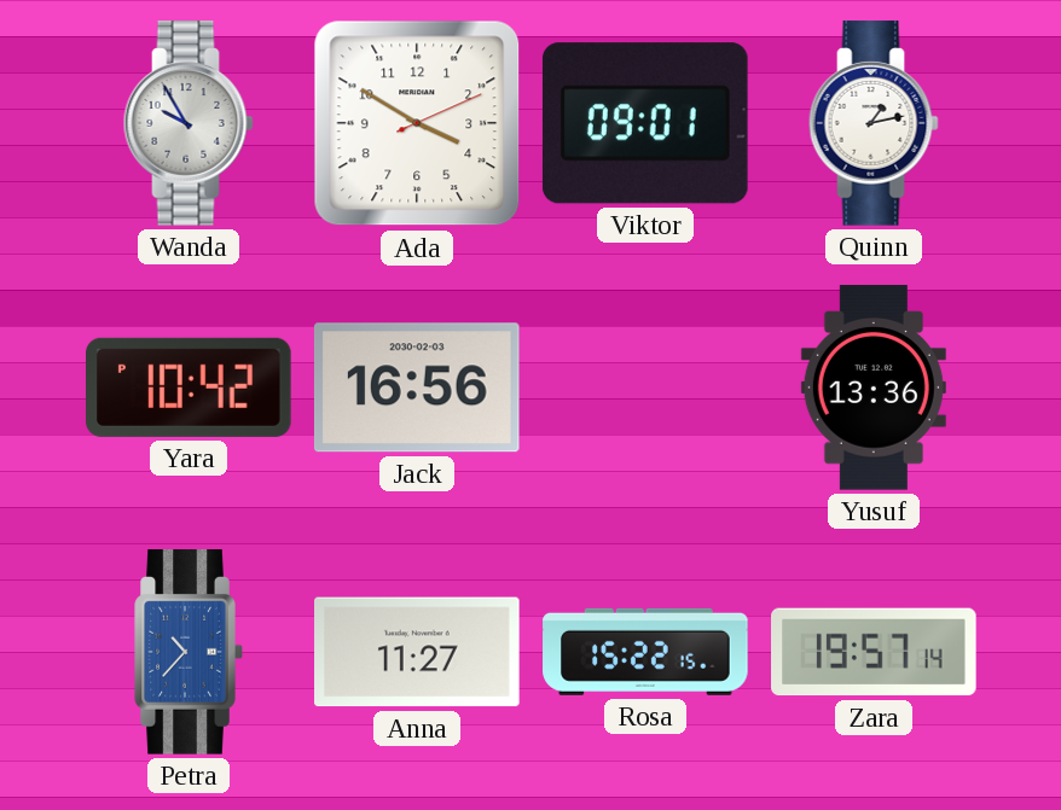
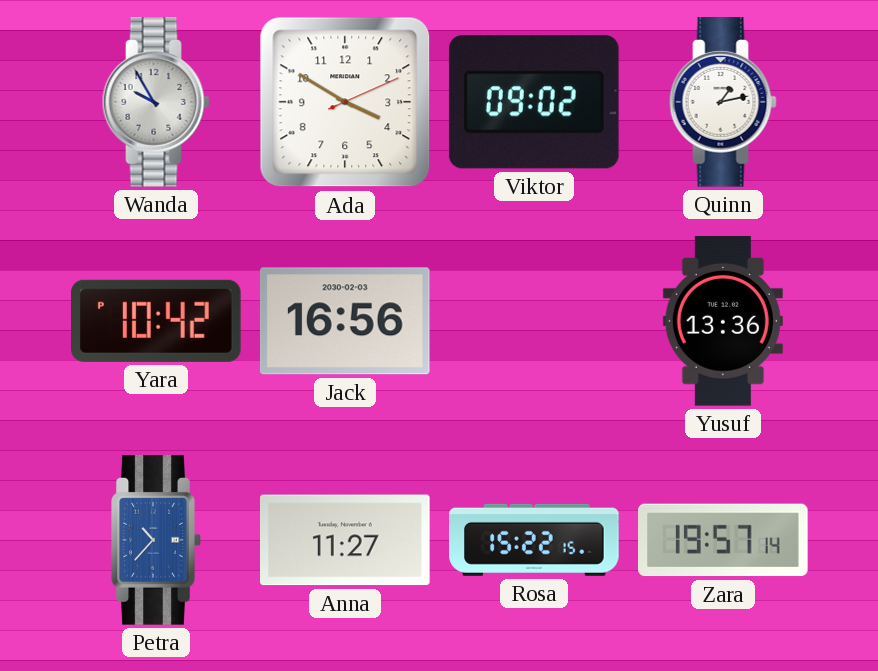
Viktor: 09:01 -> 09:02
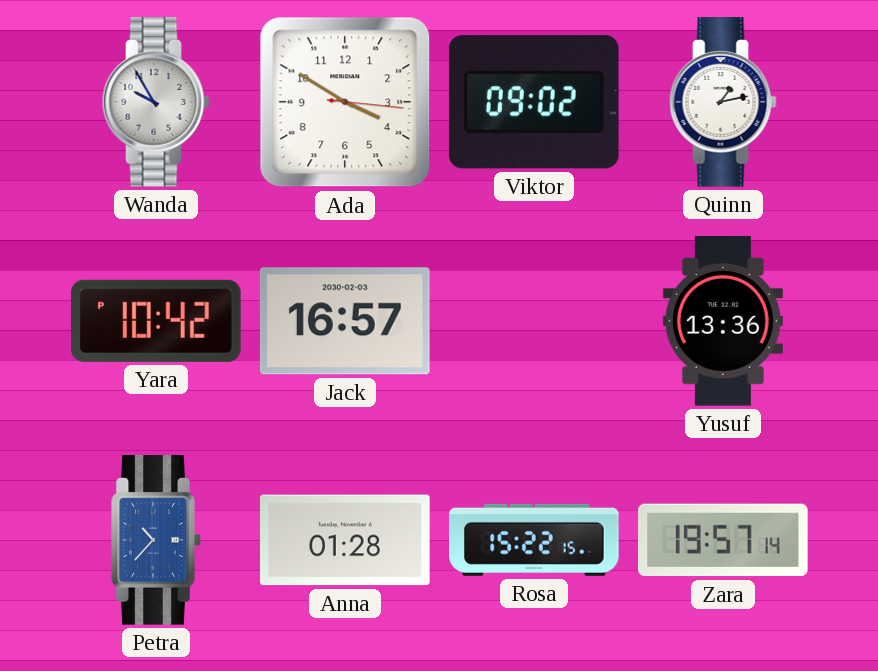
Ada: 3:50:11 -> 3:50:16
Jack: 16:56 -> 16:57
Anna: 11:27 -> 01:28
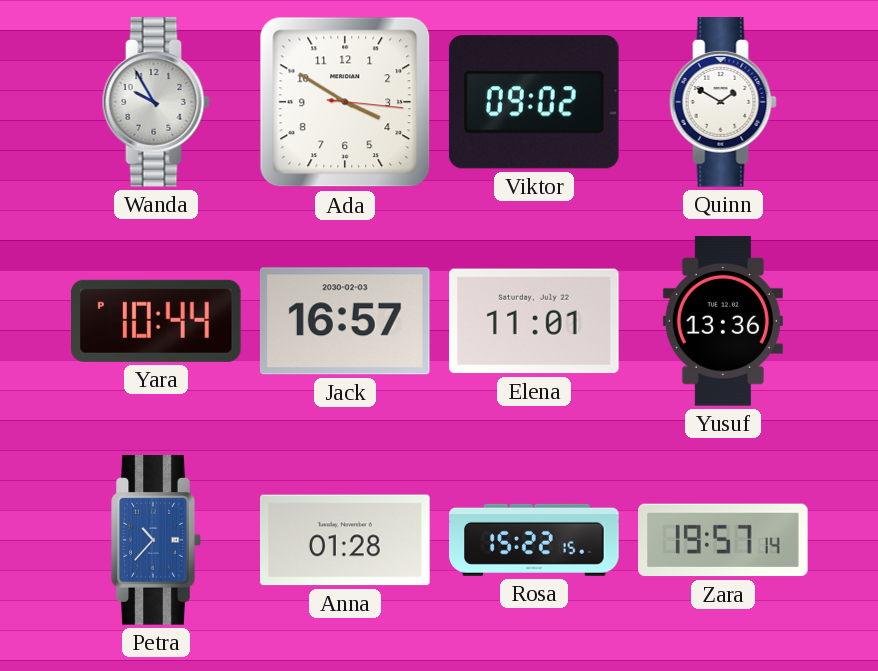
Quinn: 1:13 -> 1:50
Yara: 10:42 -> 10:44
Elena: none -> 11:01
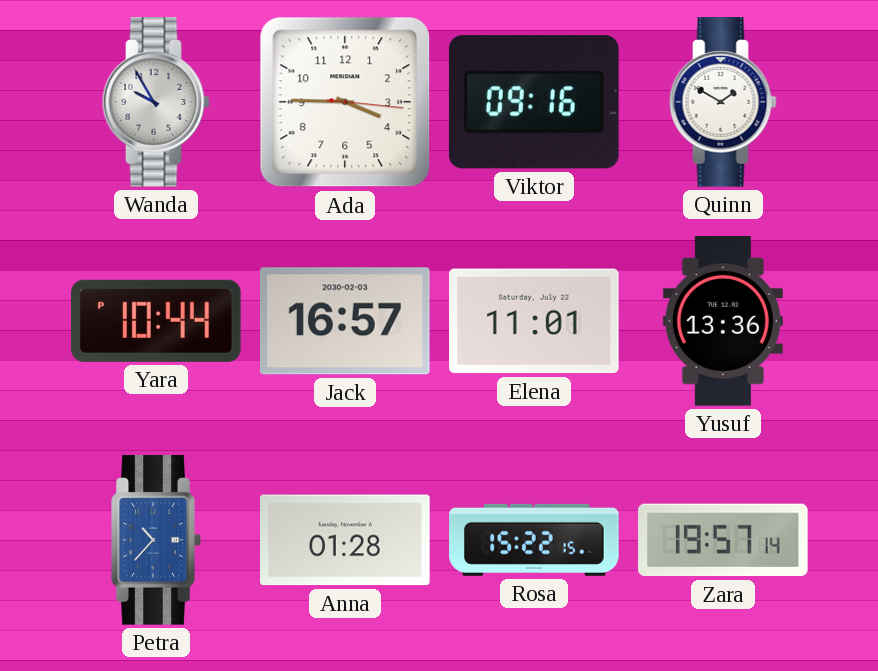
Ada: 3:50 -> 3:45
Viktor: 09:02 -> 09:16
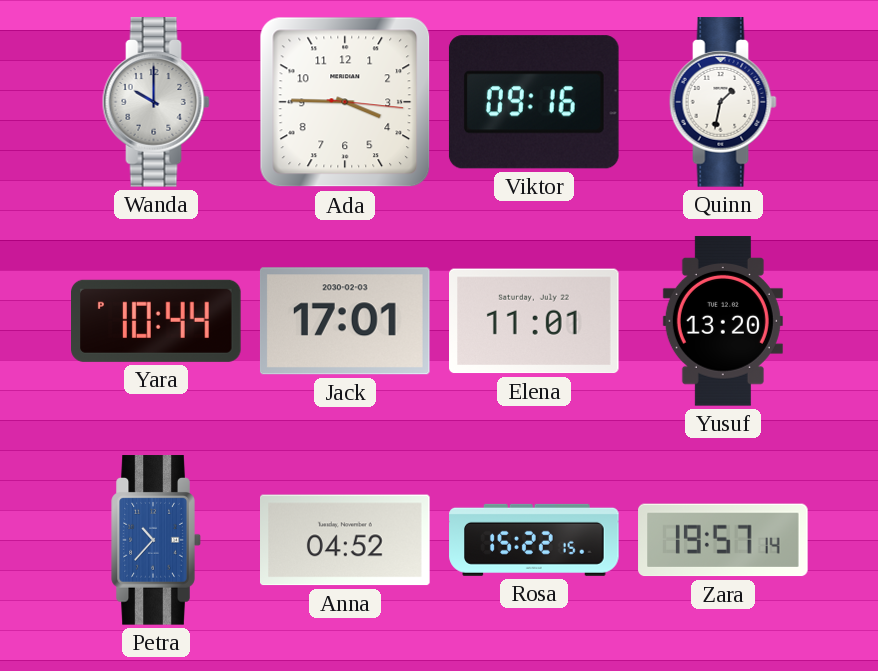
Wanda: 9:55 -> 10:00
Quinn: 1:50 -> 1:32
Jack: 16:57 -> 17:01
Yusuf: 13:36 -> 13:20
Anna: 01:28 -> 04:52
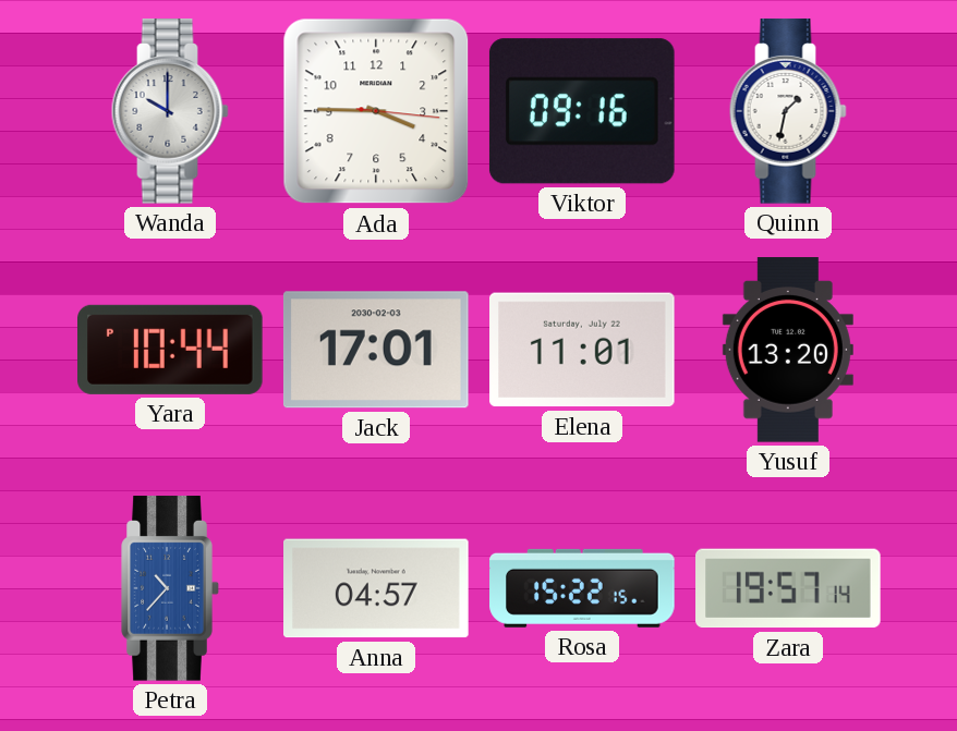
Anna: 04:52 -> 04:57
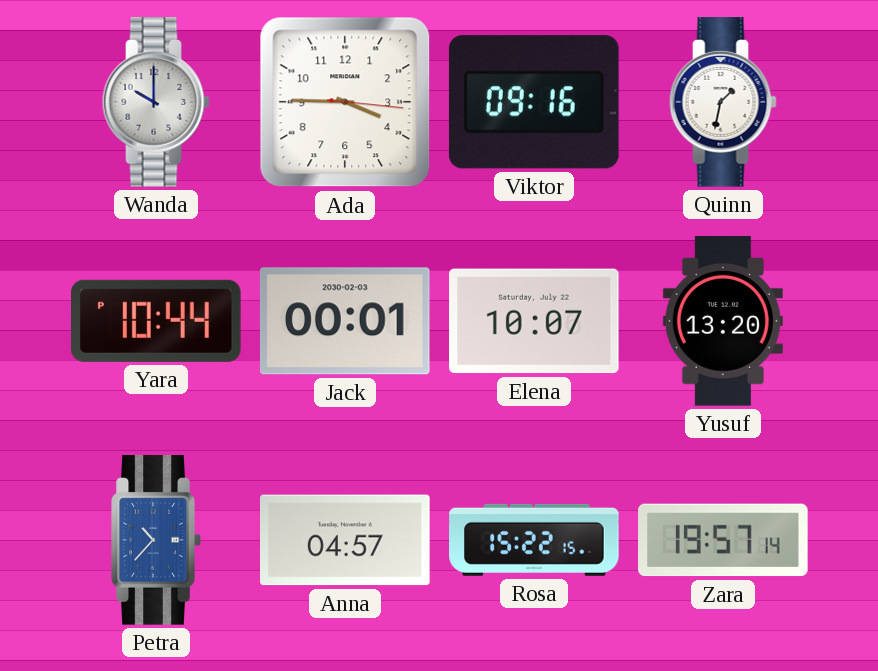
Jack: 17:01 -> 00:01
Elena: 11:01 -> 10:07
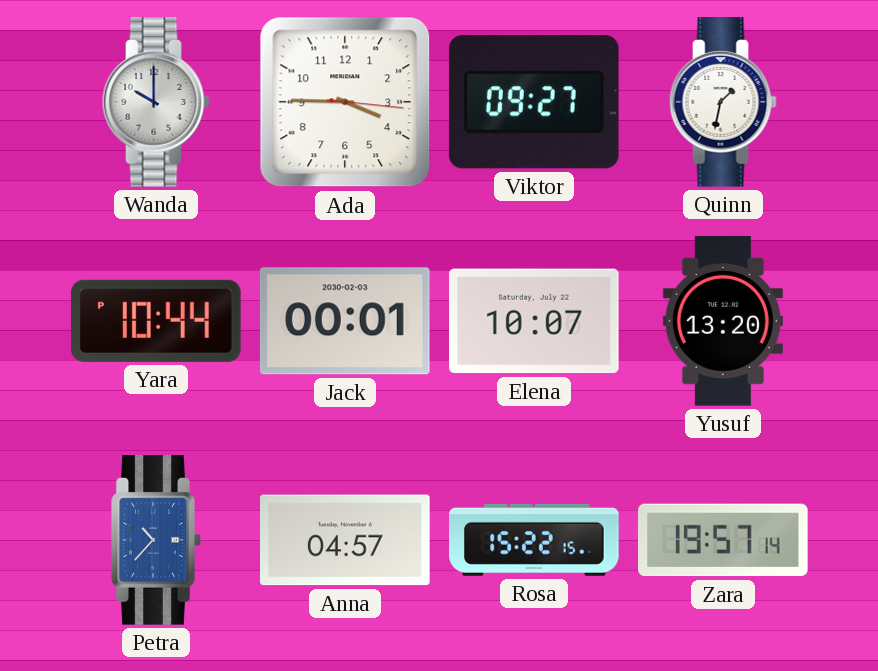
Viktor: 09:16 -> 09:27
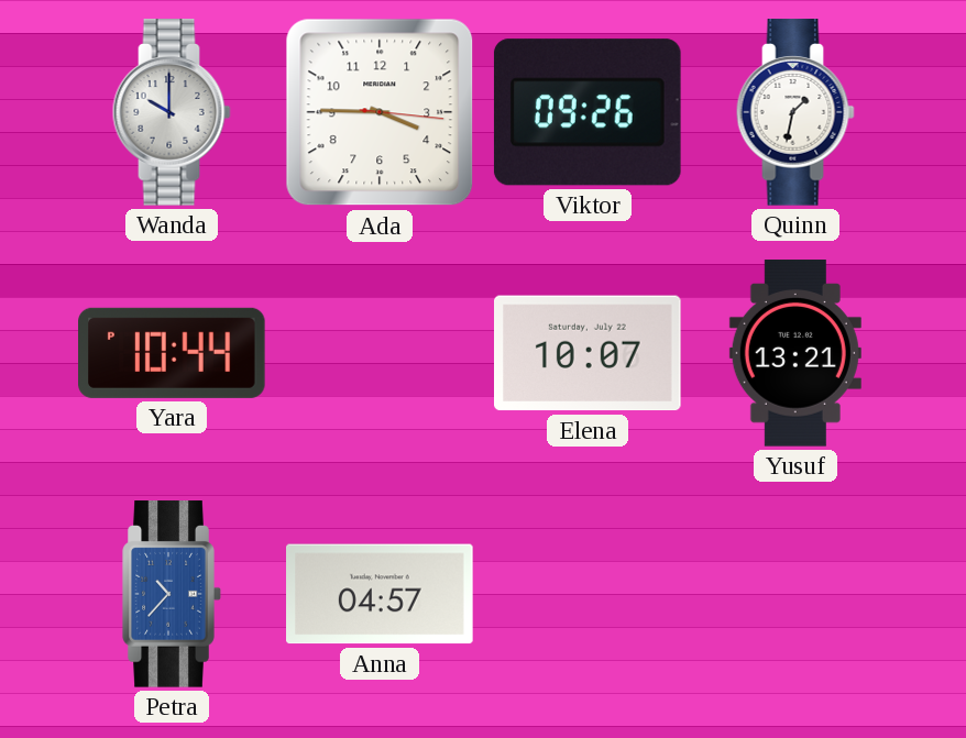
Viktor: 09:27 -> 09:26
Jack: 00:01 -> none
Yusuf: 13:20 -> 13:21
Rosa: 15:22 -> none
Zara: 19:57 -> none
